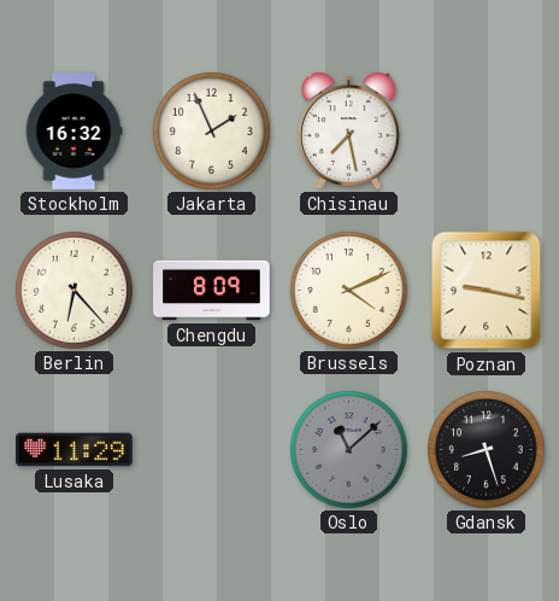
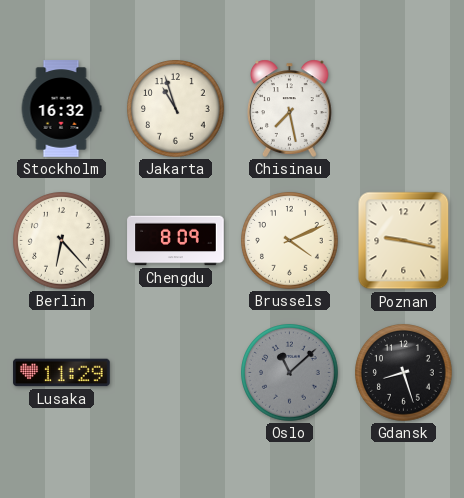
Jakarta: 1:56 -> 10:57
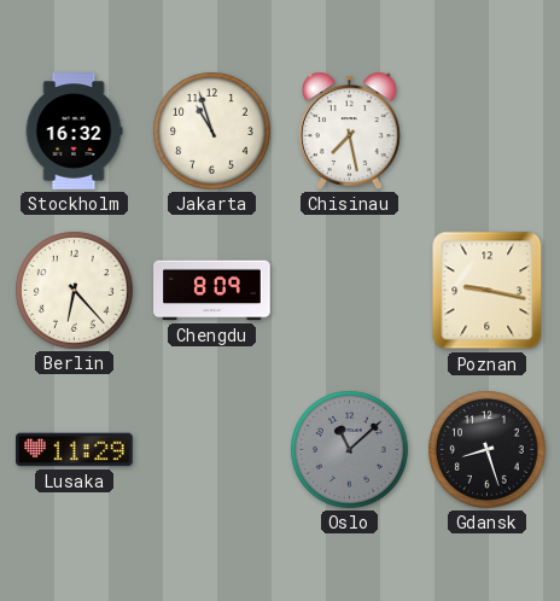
Brussels: 4:11 -> none
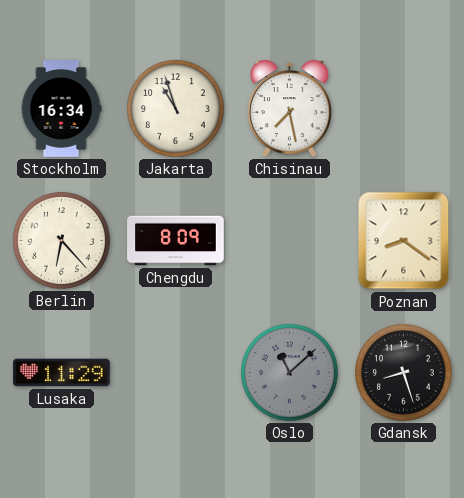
Stockholm: 16:32 -> 16:34
Poznan: 9:17 -> 8:21
